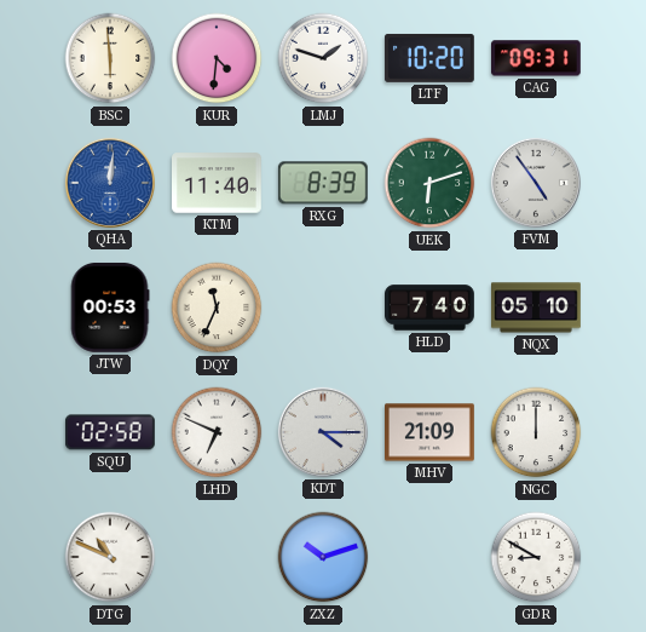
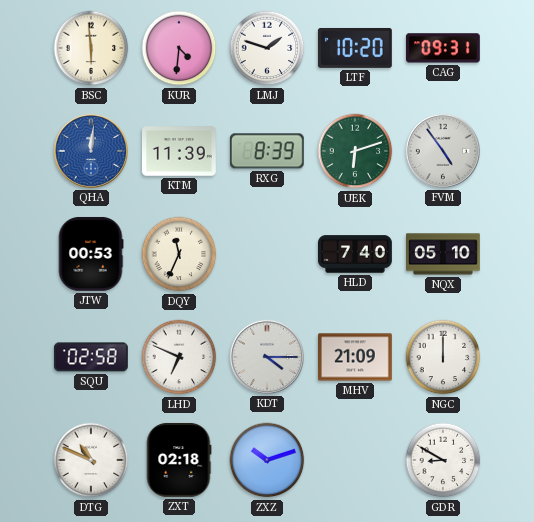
KTM: 11:40 -> 11:39
ZXT: none -> 02:18
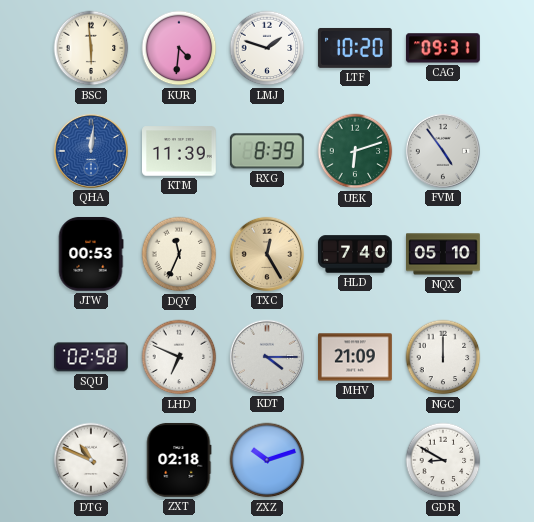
TXC: none -> 12:25
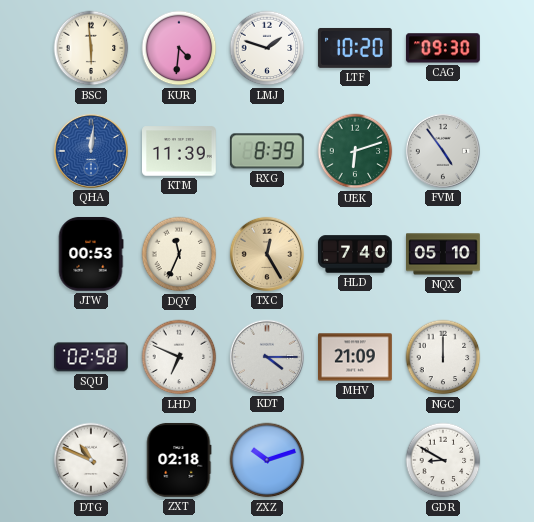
CAG: 09:31 -> 09:30
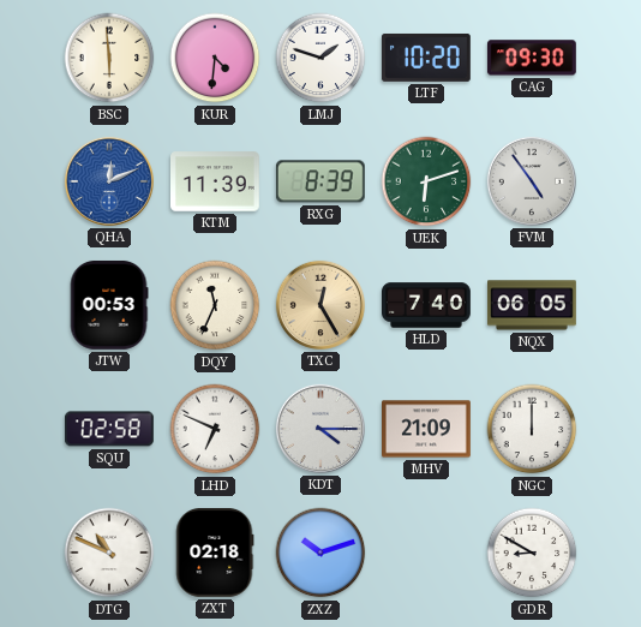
QHA: 12:01 -> 12:11
NQX: 05:10 -> 06:05
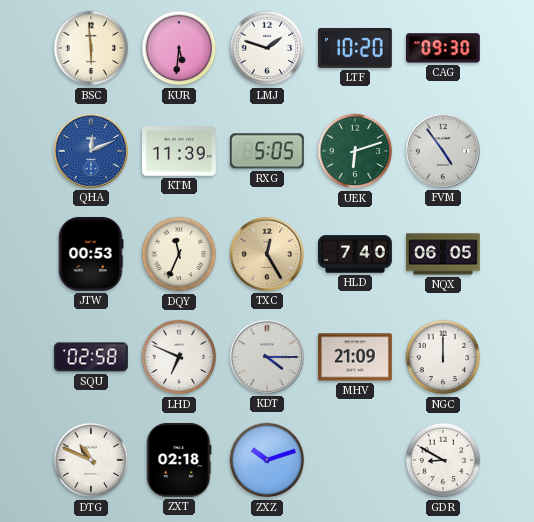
KUR: 4:31 -> 5:31
RXG: 8:39 -> 5:05
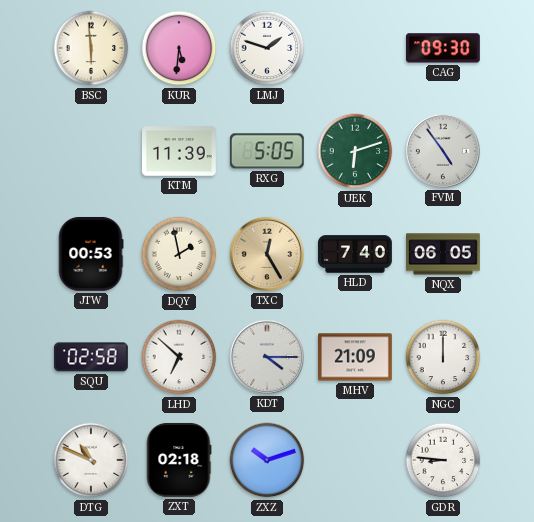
LTF: 10:20 -> none
QHA: 12:11 -> none
DQY: 11:34 -> 1:58
LHD: 6:49 -> 6:52
GDR: 8:50 -> 8:46
